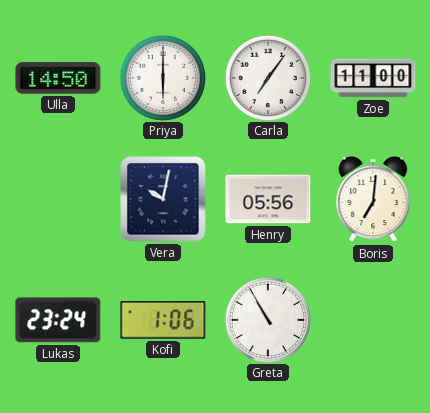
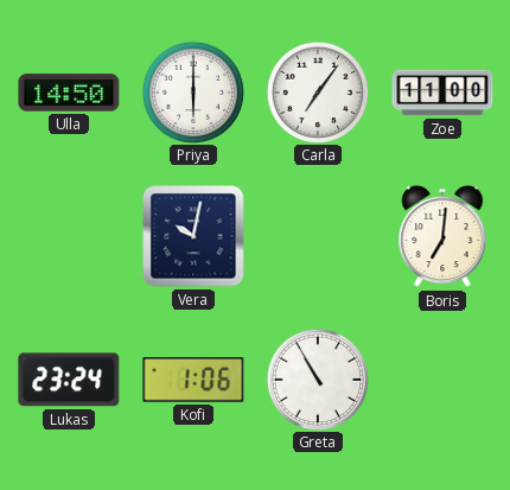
Henry: 05:56 -> none
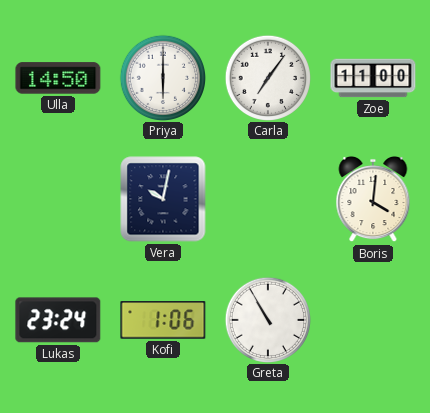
Boris: 7:01 -> 4:01
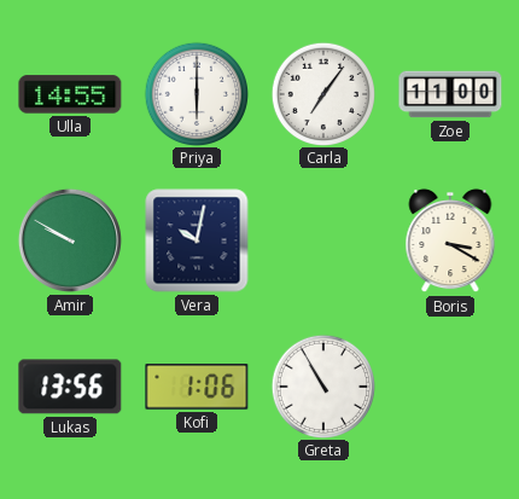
Ulla: 14:50 -> 14:55
Amir: none -> 9:50
Boris: 4:01 -> 3:20
Lukas: 23:24 -> 13:56
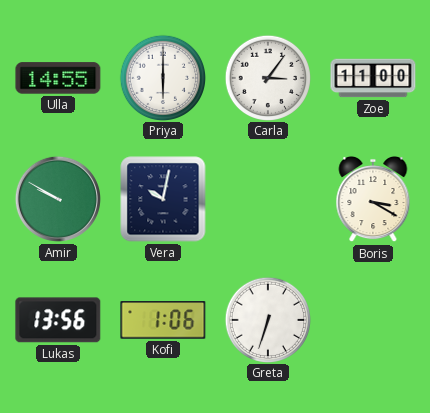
Carla: 7:06 -> 3:06
Greta: 10:55 -> 6:33
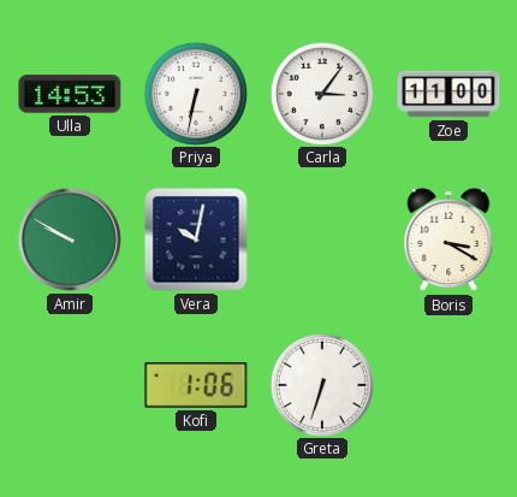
Ulla: 14:55 -> 14:53
Priya: 6:00 -> 6:32
Lukas: 13:56 -> none
